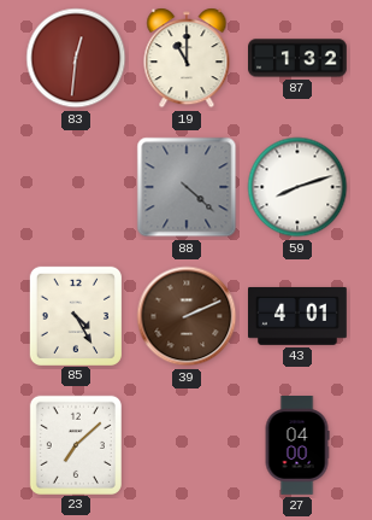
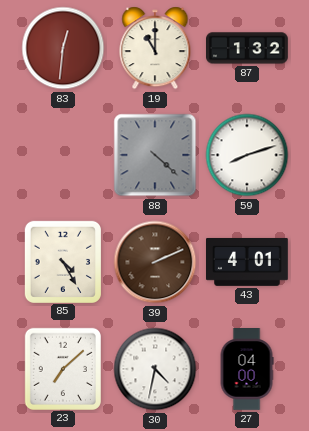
30: none -> 4:32
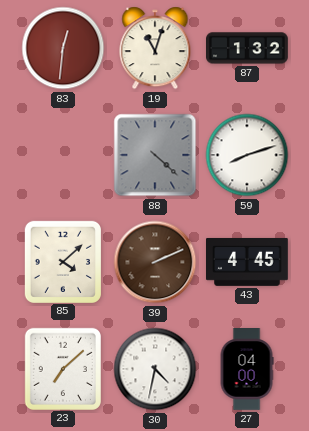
19: 11:00 -> 11:03
85: 4:25 -> 4:08
43: 4:01 -> 4:45
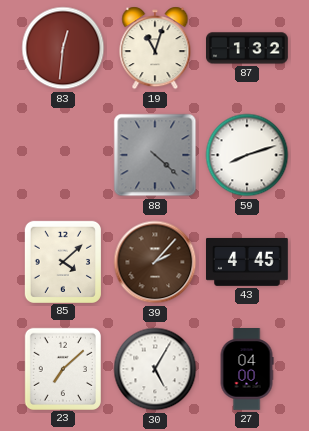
39: 2:11 -> 2:07
30: 4:32 -> 5:05
